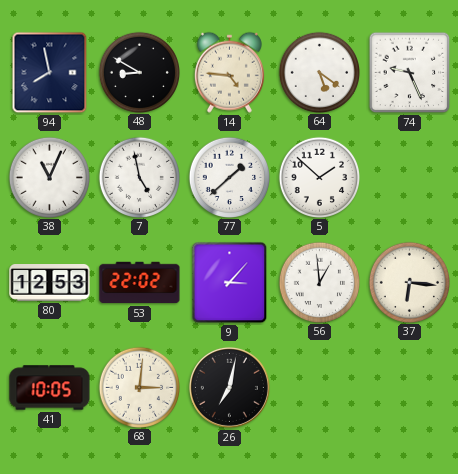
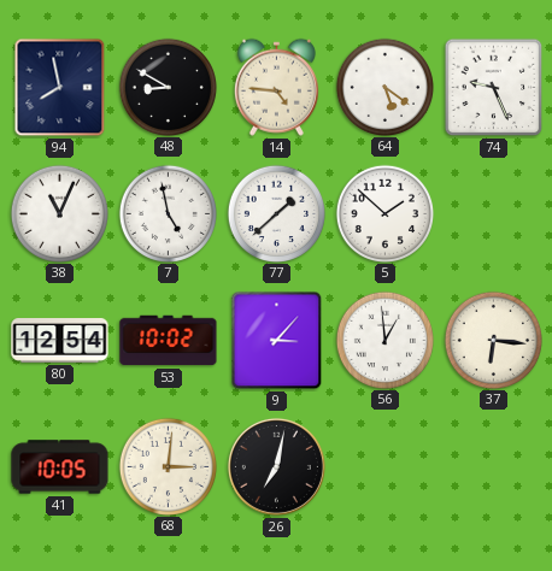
80: 12:53 -> 12:54
53: 22:02 -> 10:02
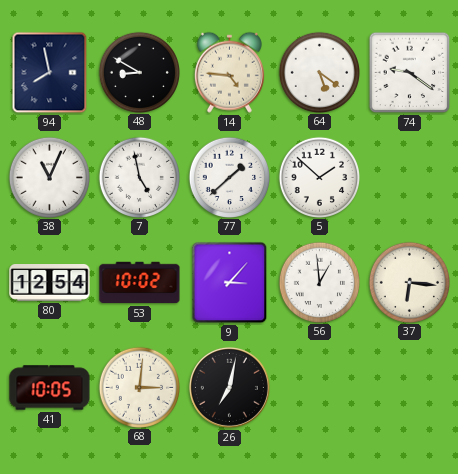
74: 9:26 -> 9:21
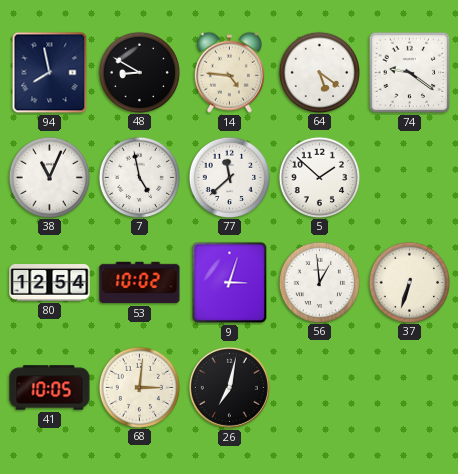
77: 1:38 -> 11:38
9: 3:07 -> 3:03
37: 6:16 -> 6:33
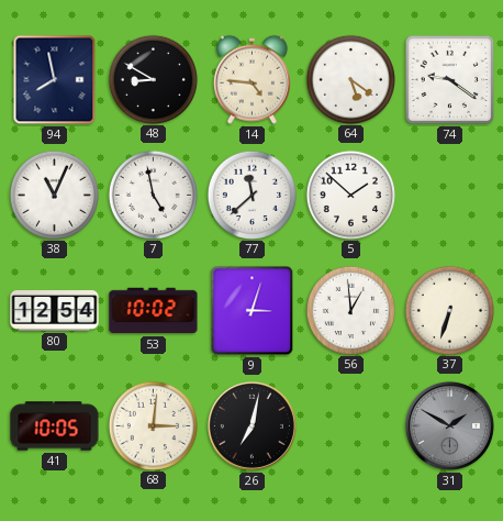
31: none -> 1:50
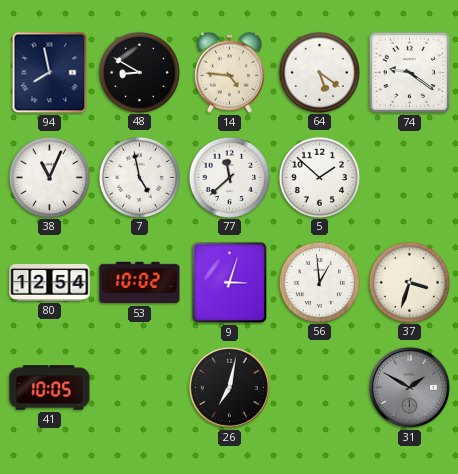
37: 6:33 -> 3:33
68: 3:01 -> none
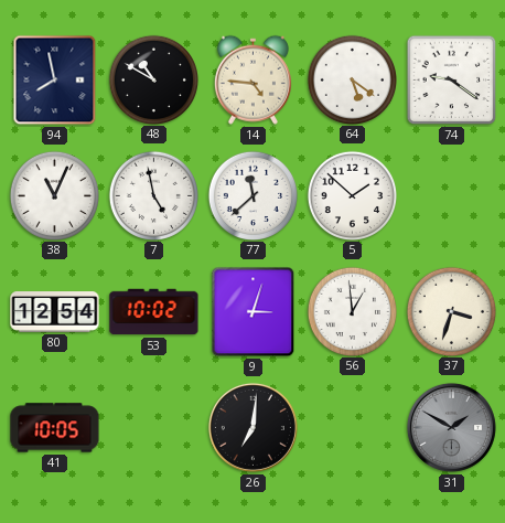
48: 8:50 -> 10:50
26: 7:02 -> 7:01
